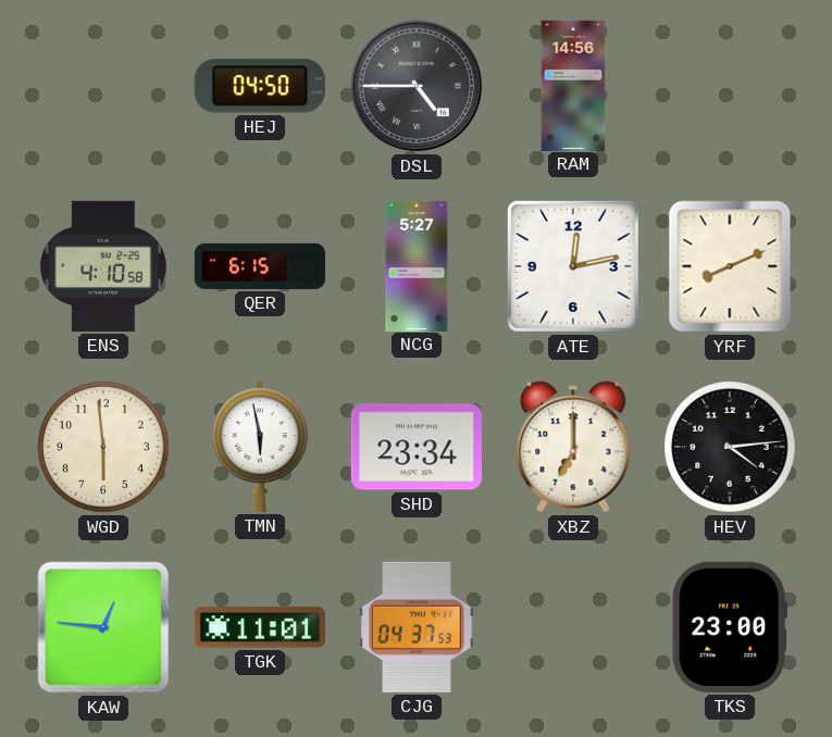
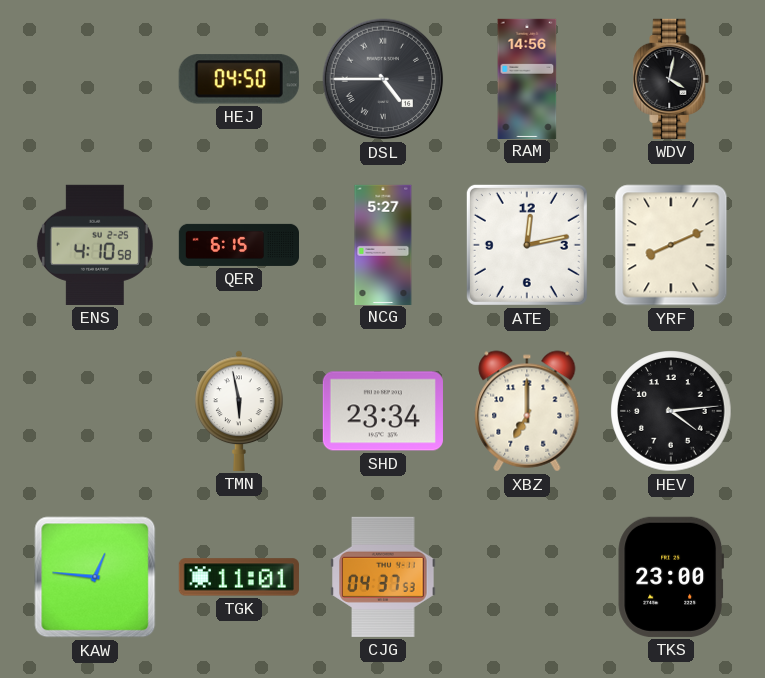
WDV: none -> 4:02
WGD: 5:59 -> none
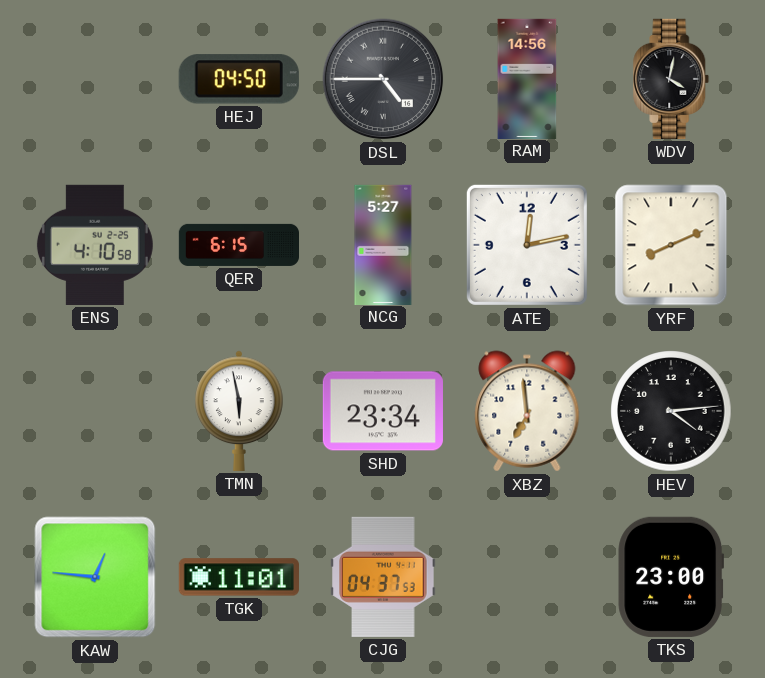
XBZ: 7:00 -> 6:59
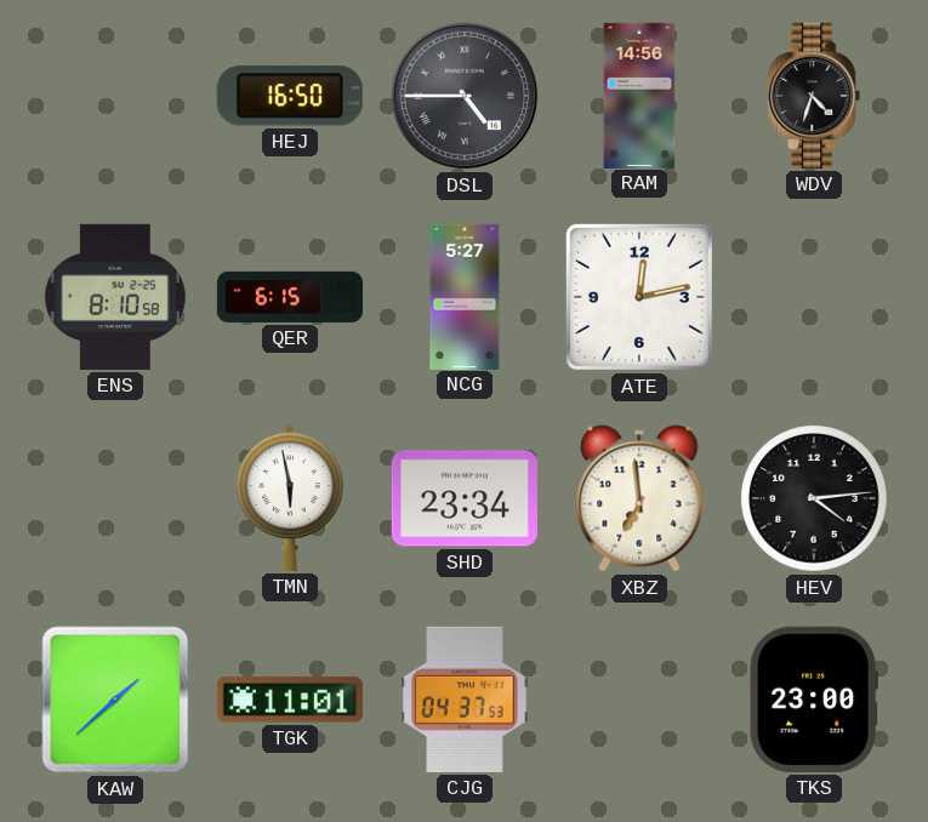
HEJ: 04:50 -> 16:50
WDV: 4:02 -> 4:33
ENS: 4:10 -> 8:10
YRF: 8:11 -> none
KAW: 12:46 -> 1:38
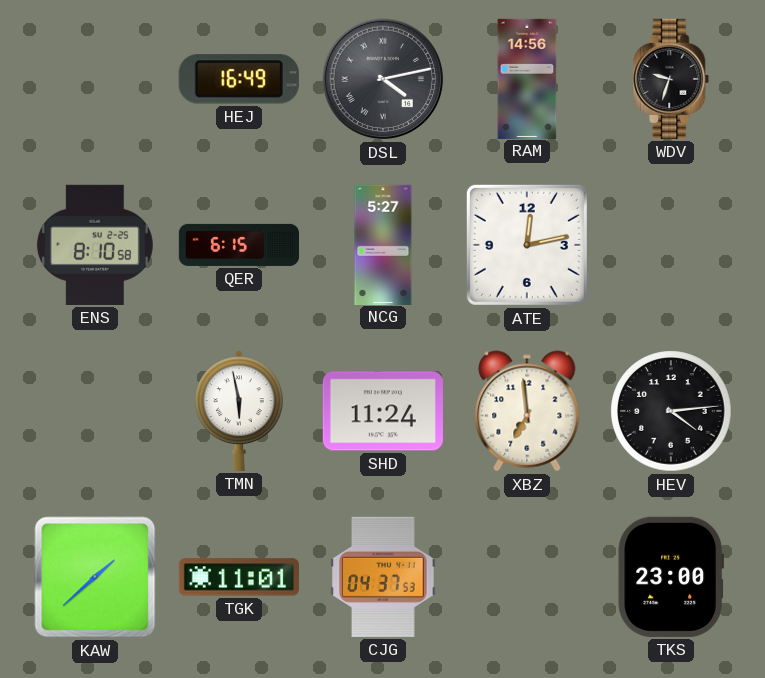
HEJ: 16:50 -> 16:49
DSL: 4:45 -> 4:13
WDV: 4:33 -> 9:33
SHD: 23:34 -> 11:24
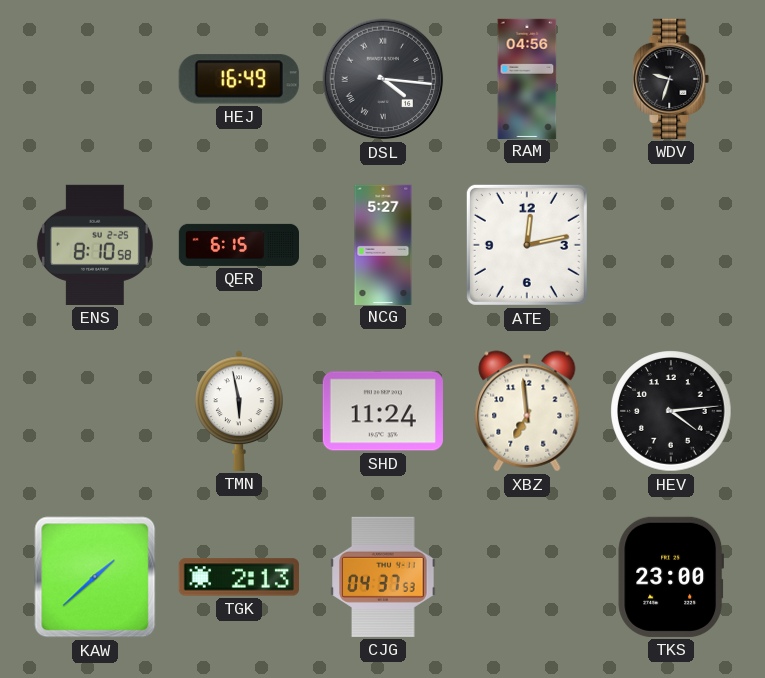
DSL: 4:13 -> 4:16
RAM: 14:56 -> 04:56
TGK: 11:01 -> 2:13
